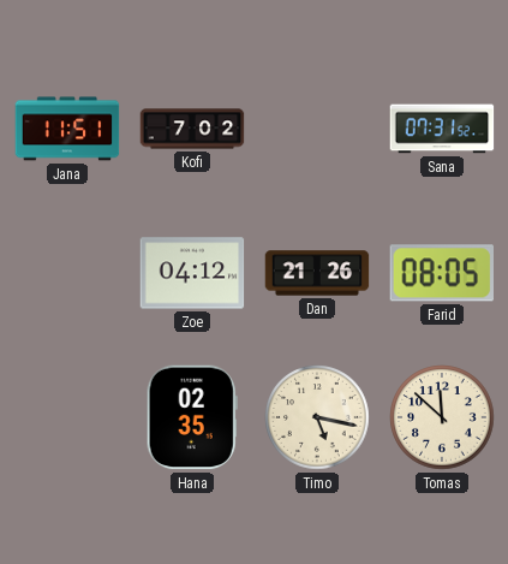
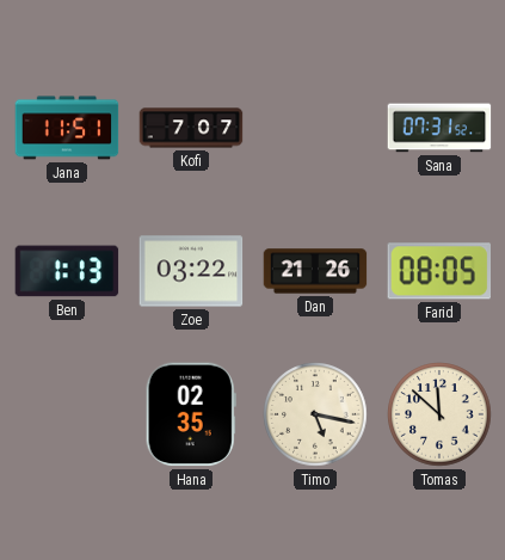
Kofi: 7:02 -> 7:07
Ben: none -> 1:13
Zoe: 04:12 -> 03:22
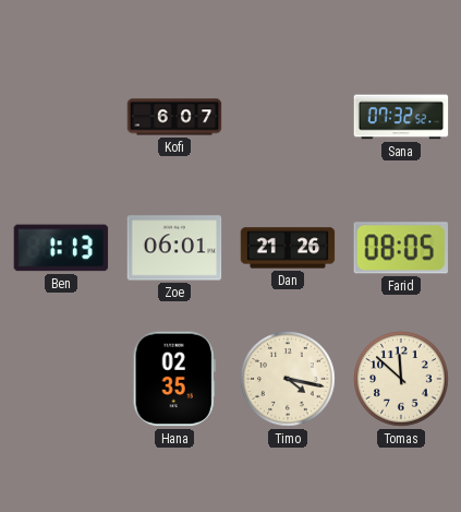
Jana: 11:51 -> none
Kofi: 7:07 -> 6:07
Sana: 07:31 -> 07:32
Zoe: 03:22 -> 06:01
Timo: 5:17 -> 4:17
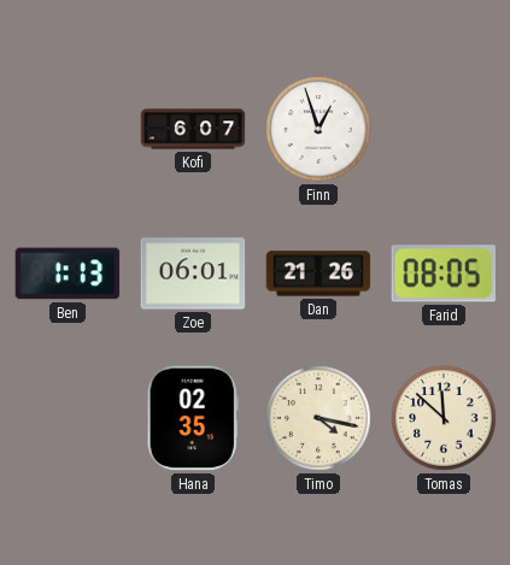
Finn: none -> 12:57
Sana: 07:32 -> none
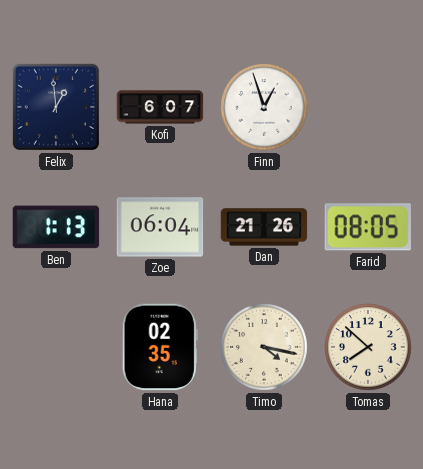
Felix: none -> 12:59
Zoe: 06:01 -> 06:04
Tomas: 11:52 -> 7:52
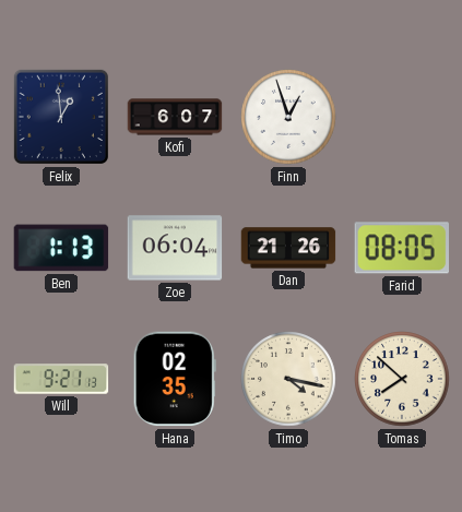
Will: none -> 9:21
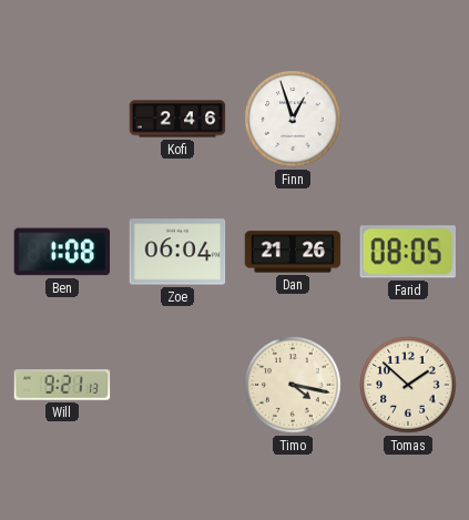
Felix: 12:59 -> none
Kofi: 6:07 -> 2:46
Ben: 1:13 -> 1:08
Hana: 02:35 -> none
Tomas: 7:52 -> 1:52
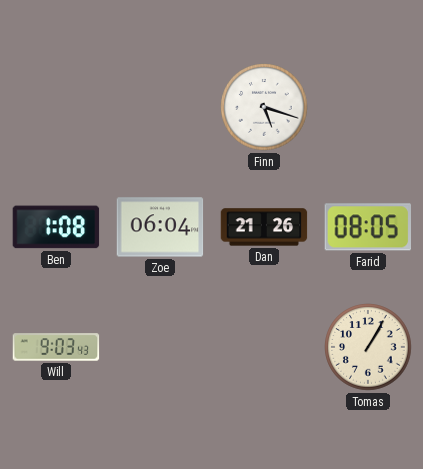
Kofi: 2:46 -> none
Finn: 12:57 -> 5:18
Will: 9:21 -> 9:03
Timo: 4:17 -> none
Tomas: 1:52 -> 1:05
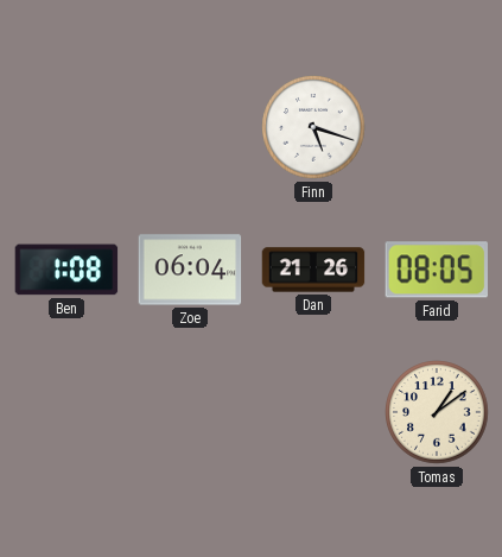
Will: 9:03 -> none
Tomas: 1:05 -> 1:09
